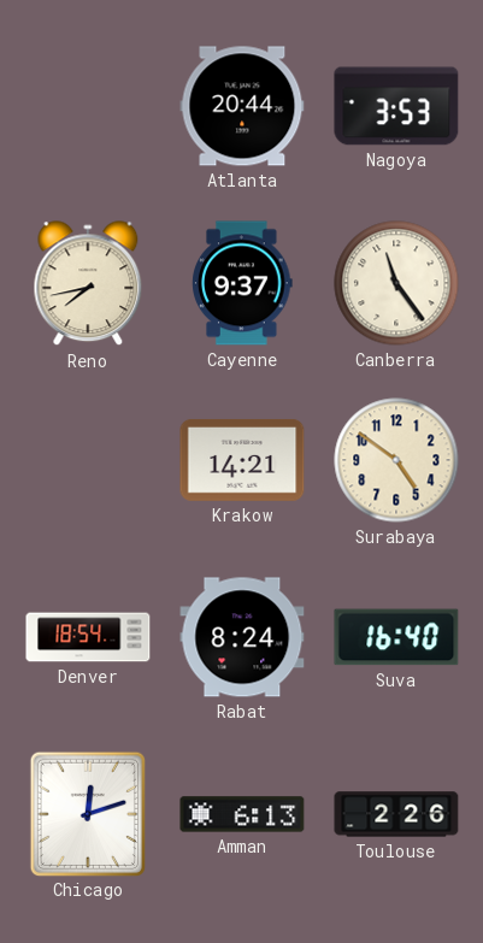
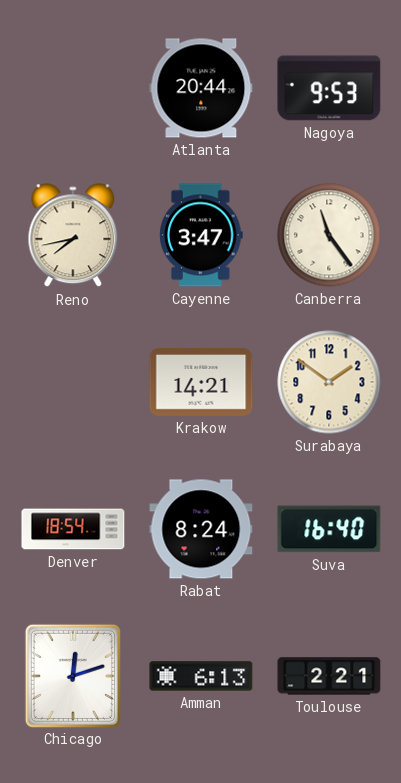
Nagoya: 3:53 -> 9:53
Cayenne: 9:37 -> 3:47
Surabaya: 4:51 -> 1:51
Toulouse: 2:26 -> 2:21
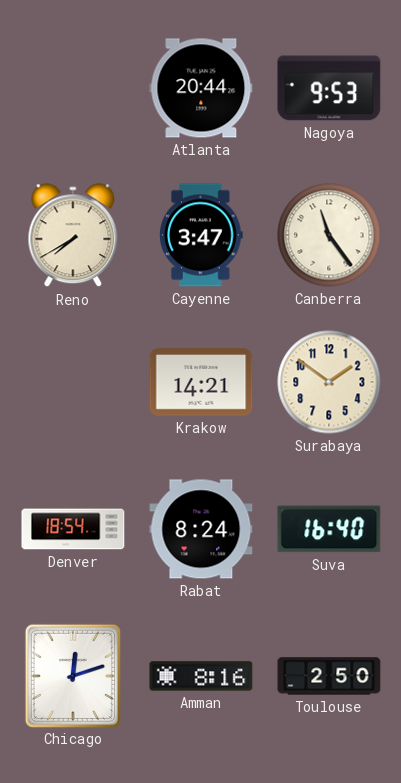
Reno: 7:43 -> 7:40
Amman: 6:13 -> 8:16
Toulouse: 2:21 -> 2:50
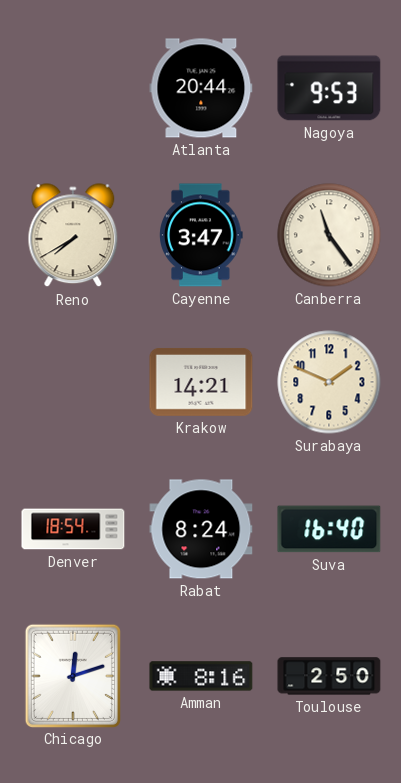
Surabaya: 1:51 -> 1:49
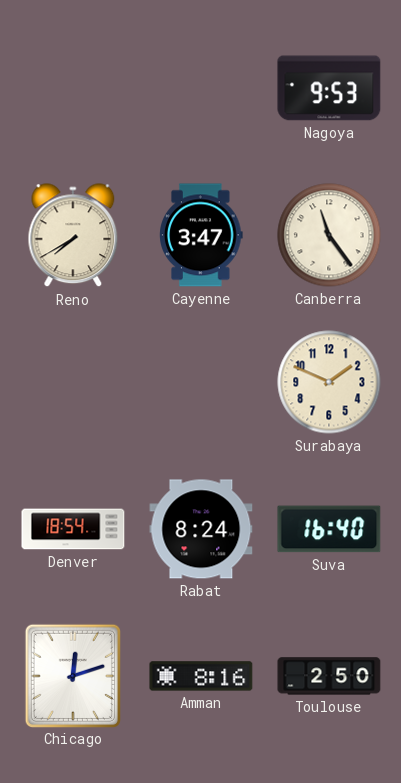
Atlanta: 20:44 -> none
Krakow: 14:21 -> none
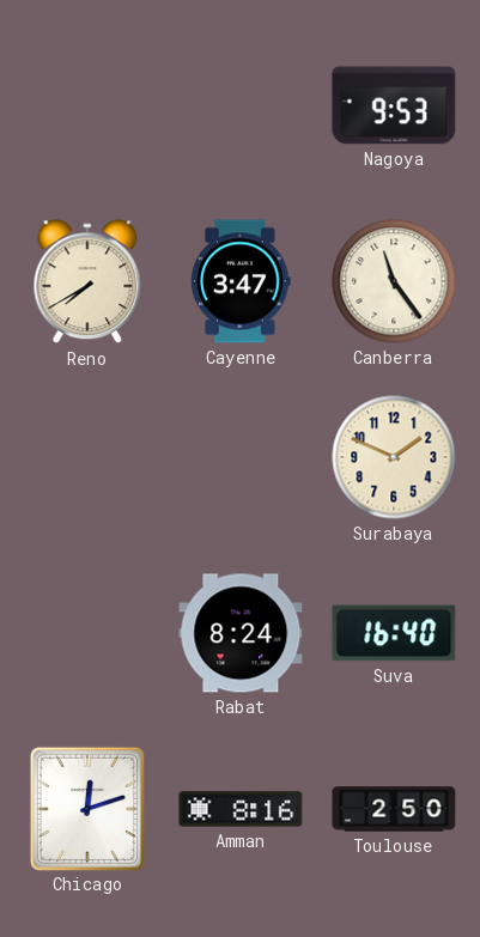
Denver: 18:54 -> none
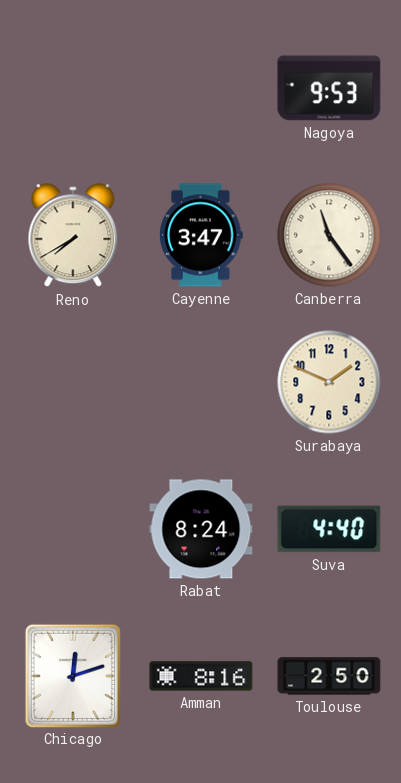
Suva: 16:40 -> 4:40
